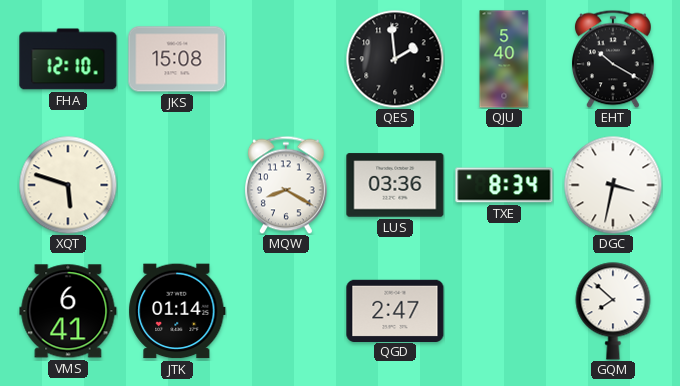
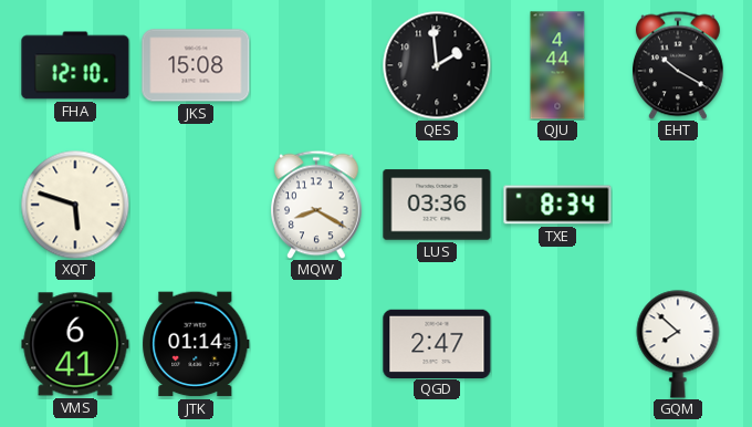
QJU: 5:40 -> 4:44
DGC: 3:32 -> none
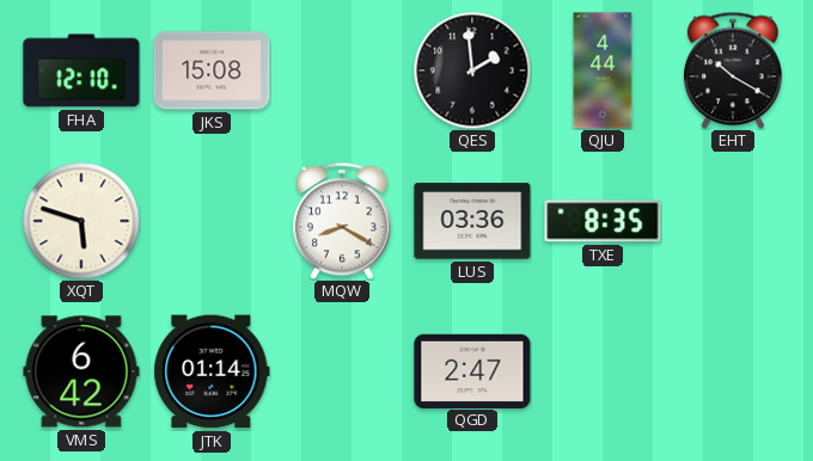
TXE: 8:34 -> 8:35
VMS: 6:41 -> 6:42
GQM: 7:52 -> none
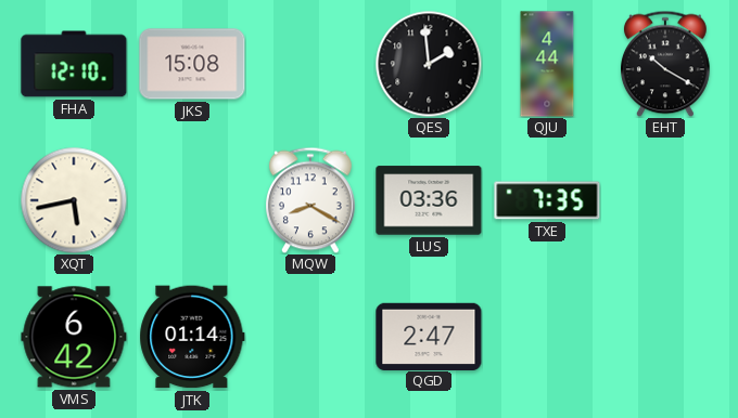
XQT: 5:48 -> 5:43
TXE: 8:35 -> 7:35
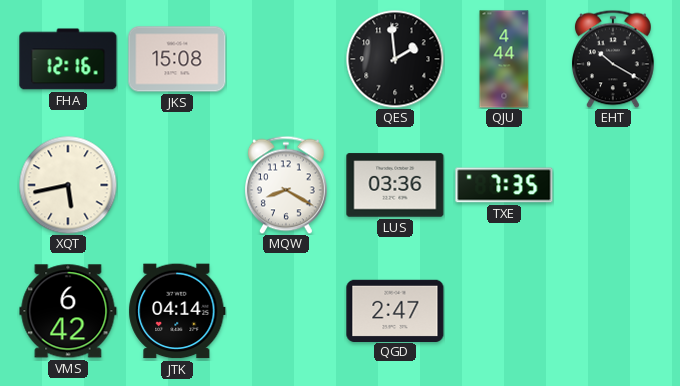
FHA: 12:10 -> 12:16
JTK: 01:14 -> 04:14
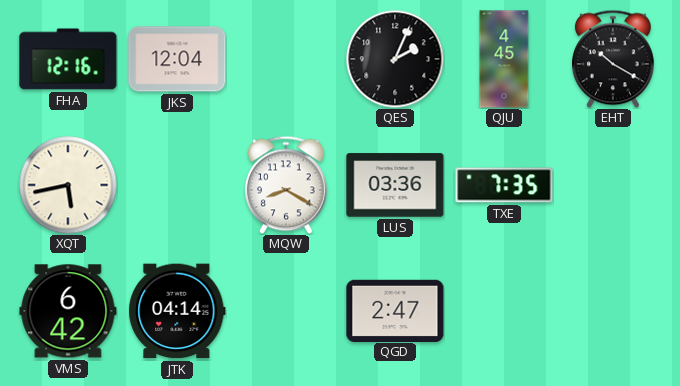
JKS: 15:08 -> 12:04
QES: 1:59 -> 2:04
QJU: 4:44 -> 4:45
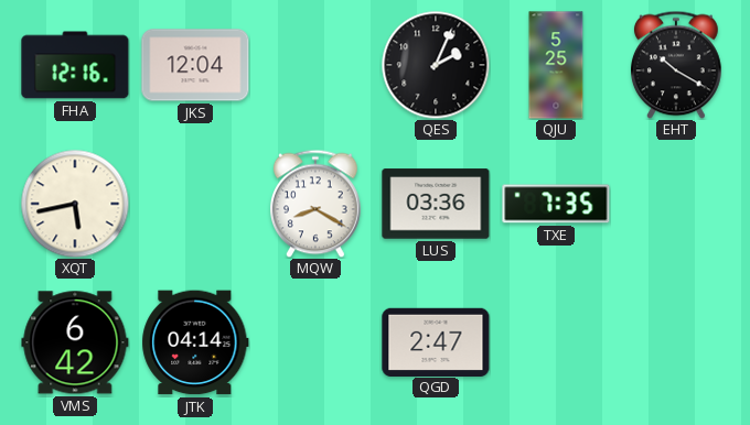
QJU: 4:45 -> 5:25
